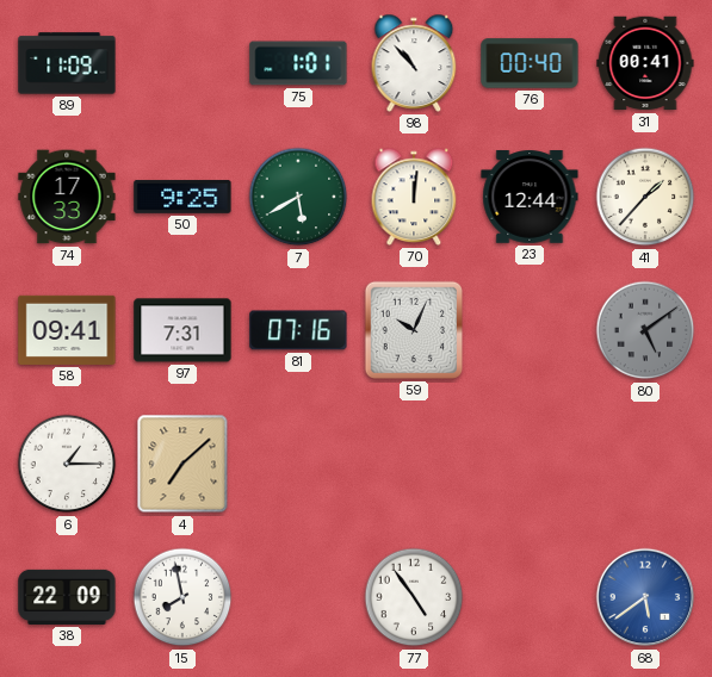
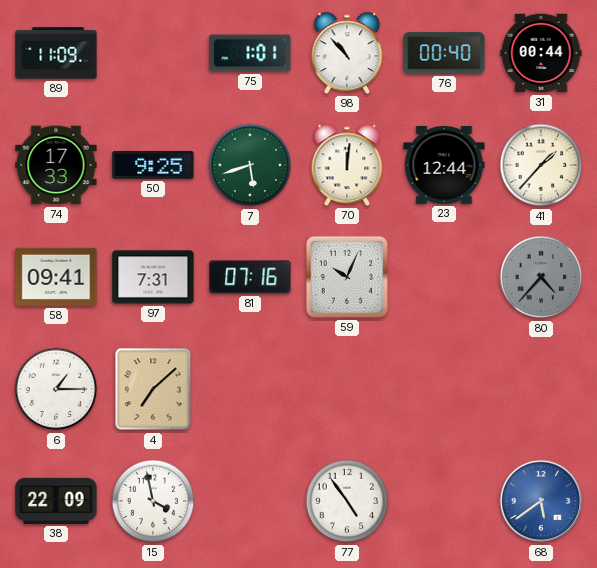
31: 00:41 -> 00:44
7: 5:40 -> 5:42
80: 5:09 -> 4:37
15: 7:58 -> 3:58
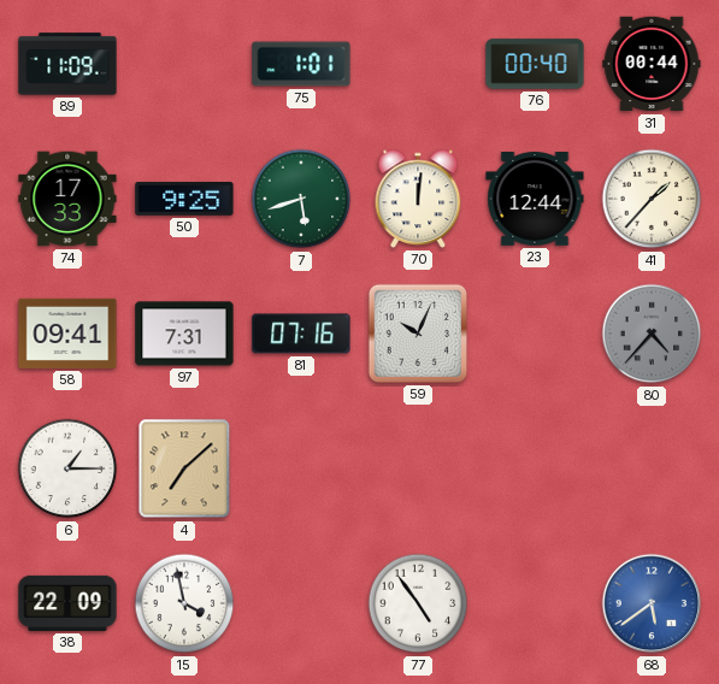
98: 10:53 -> none
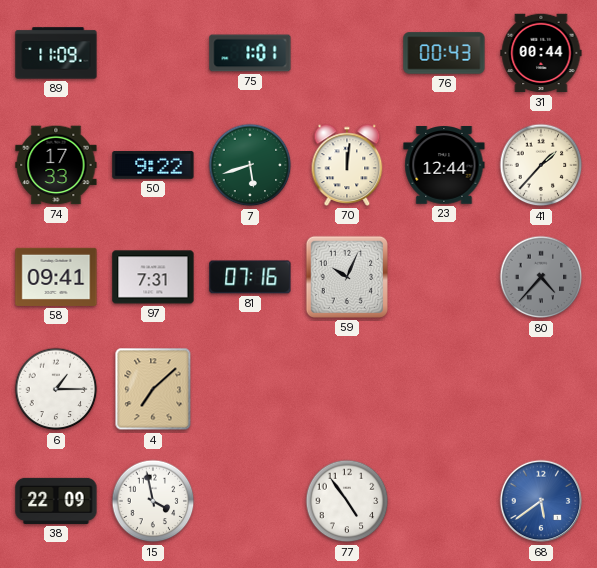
76: 00:40 -> 00:43
50: 9:25 -> 9:22
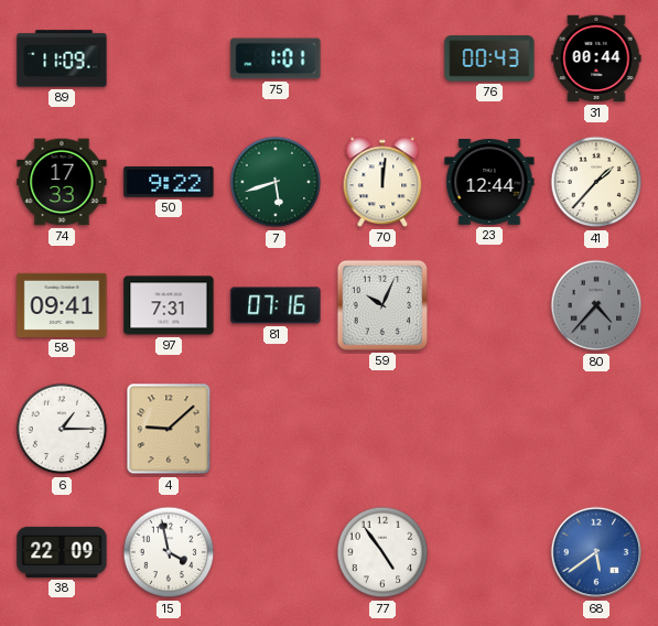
4: 7:08 -> 9:08
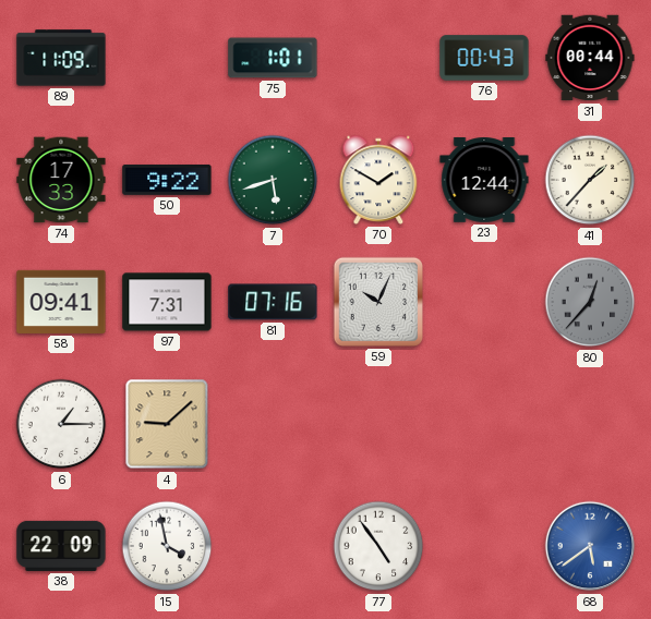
70: 12:01 -> 1:50
80: 4:37 -> 12:37
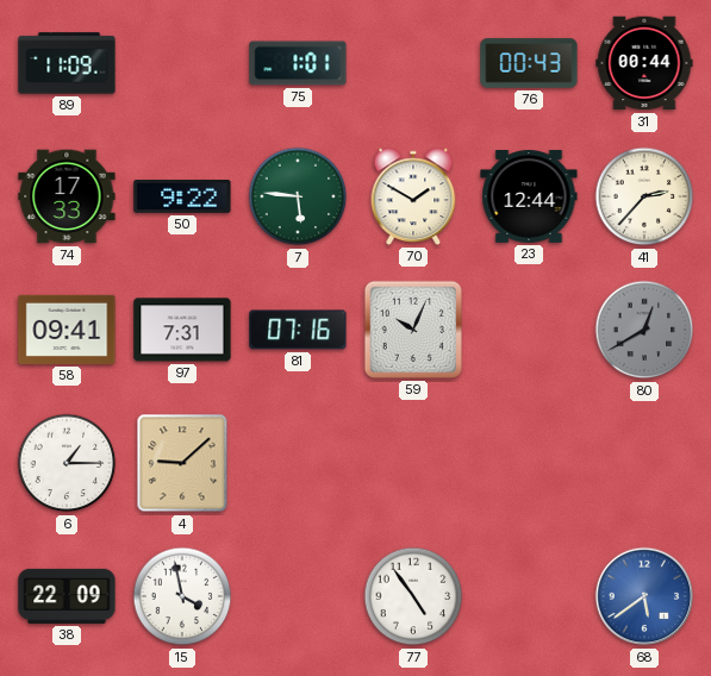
7: 5:42 -> 5:46
41: 1:37 -> 2:37
80: 12:37 -> 12:40
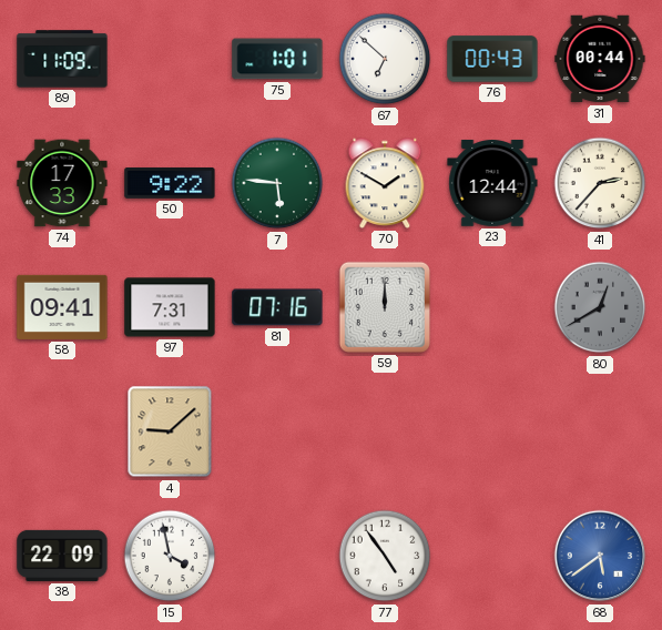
67: none -> 6:52
59: 10:04 -> 12:00
6: 1:15 -> none
